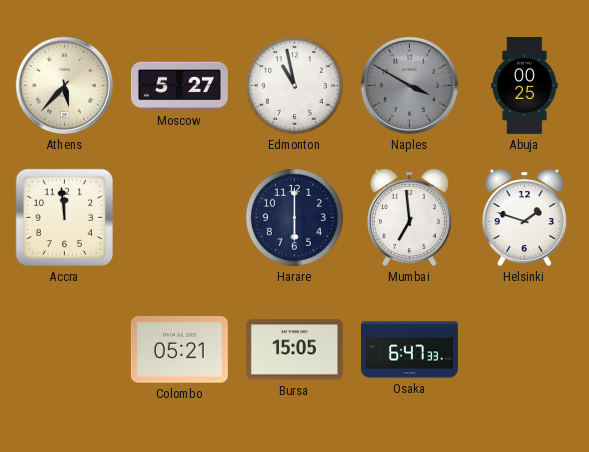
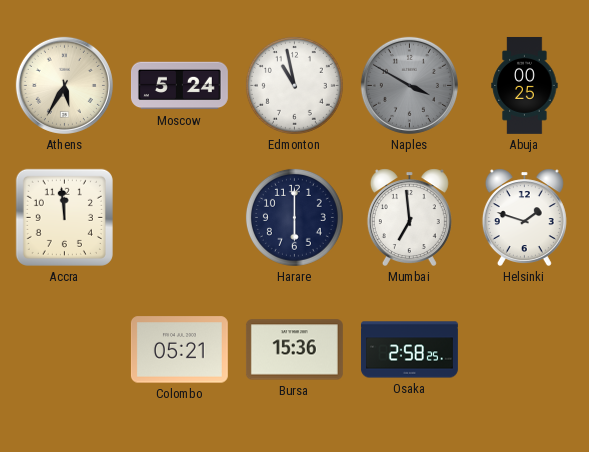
Athens: 5:37 -> 5:35
Moscow: 5:27 -> 5:24
Bursa: 15:05 -> 15:36
Osaka: 6:47 -> 2:58
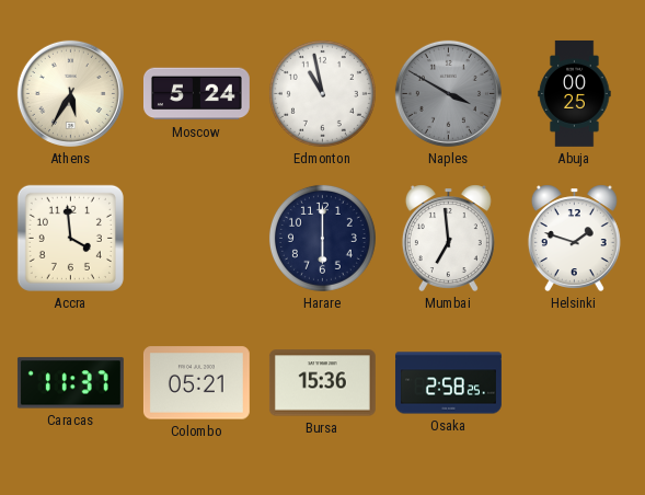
Accra: 11:59 -> 3:59
Caracas: none -> 11:37
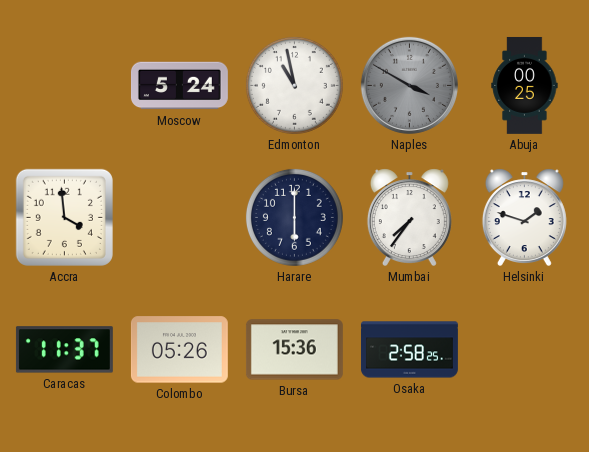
Athens: 5:35 -> none
Mumbai: 6:59 -> 7:36
Colombo: 05:21 -> 05:26
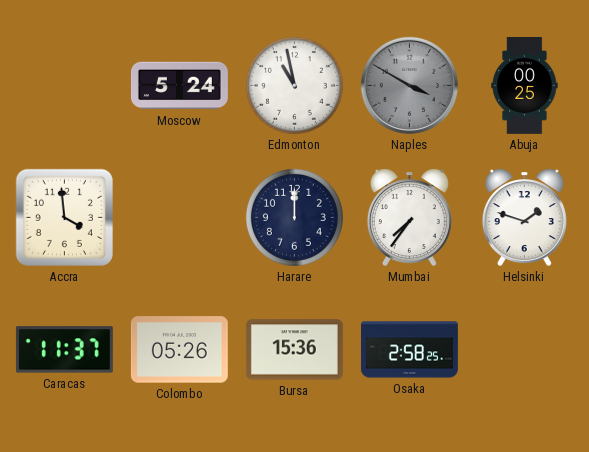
Harare: 6:00 -> 12:00
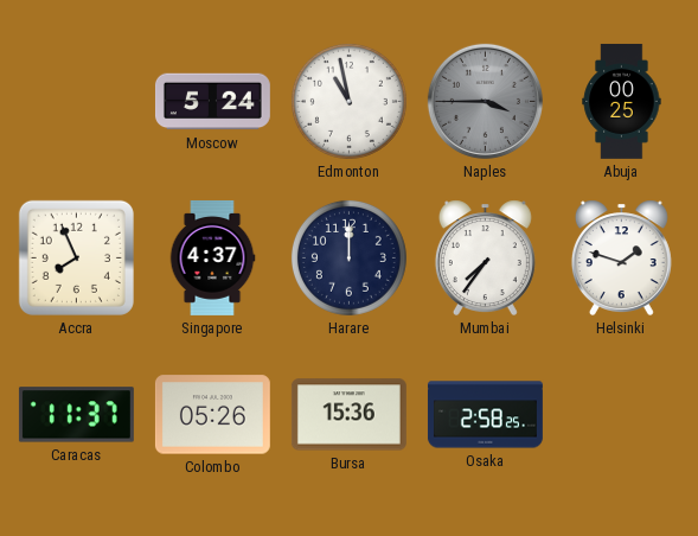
Naples: 3:50 -> 3:45
Accra: 3:59 -> 7:56
Singapore: none -> 4:37
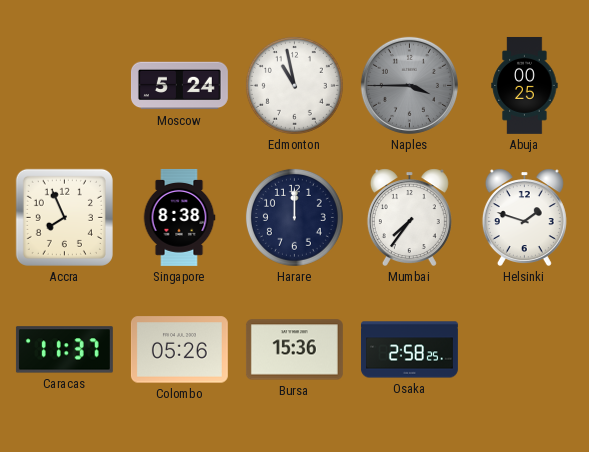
Singapore: 4:37 -> 8:38
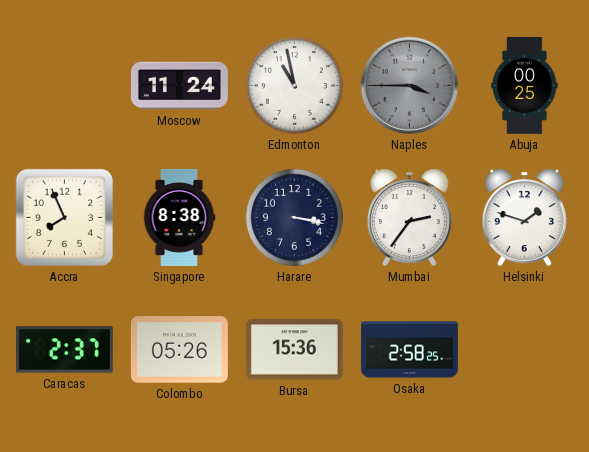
Moscow: 5:24 -> 11:24
Harare: 12:00 -> 3:17
Mumbai: 7:36 -> 2:36
Caracas: 11:37 -> 2:37
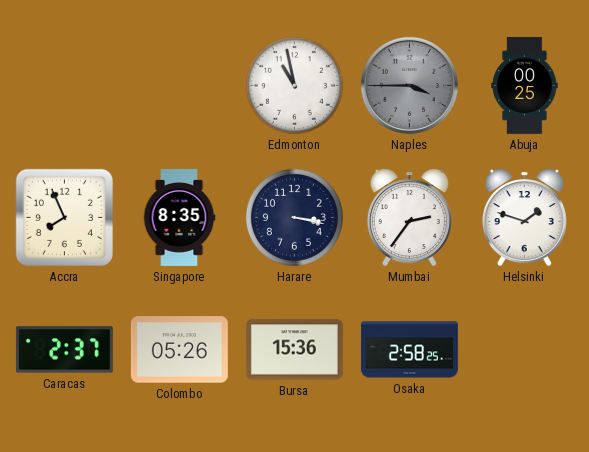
Moscow: 11:24 -> none
Singapore: 8:38 -> 8:35
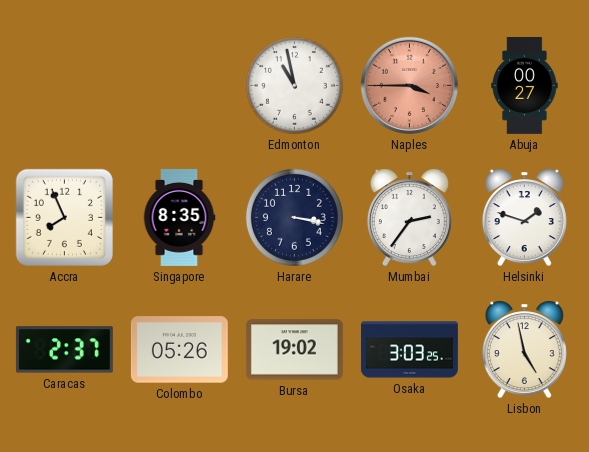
Naples dial: grey -> salmon
Abuja: 00:25 -> 00:27
Bursa: 15:36 -> 19:02
Osaka: 2:58 -> 3:03
Lisbon: none -> 4:58
